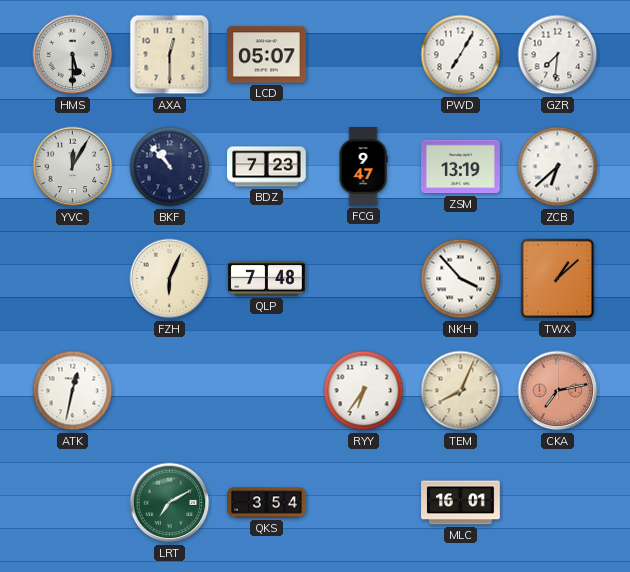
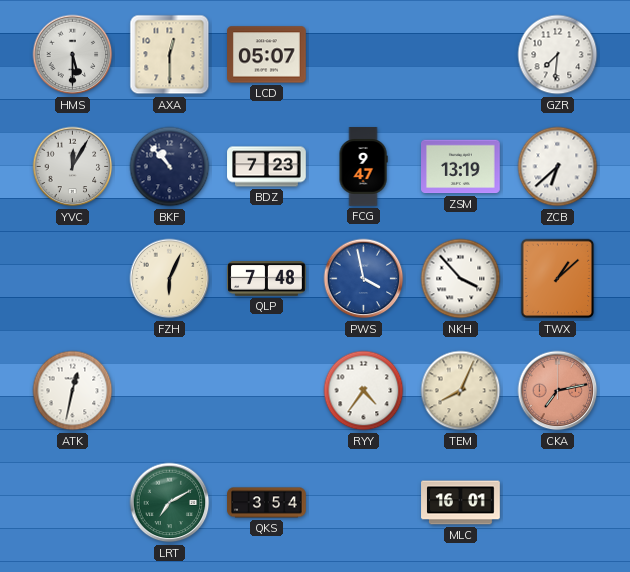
PWD: 7:05 -> none
PWS: none -> 3:58
RYY: 6:36 -> 4:36
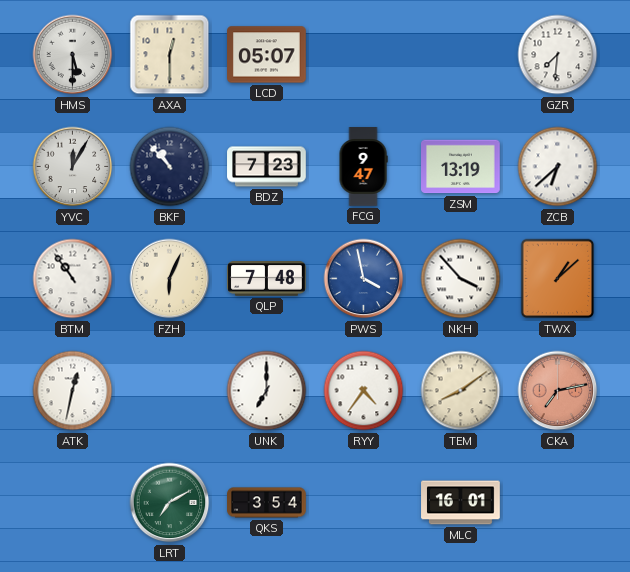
BTM: none -> 10:54
UNK: none -> 7:00
TEM: 8:04 -> 8:09
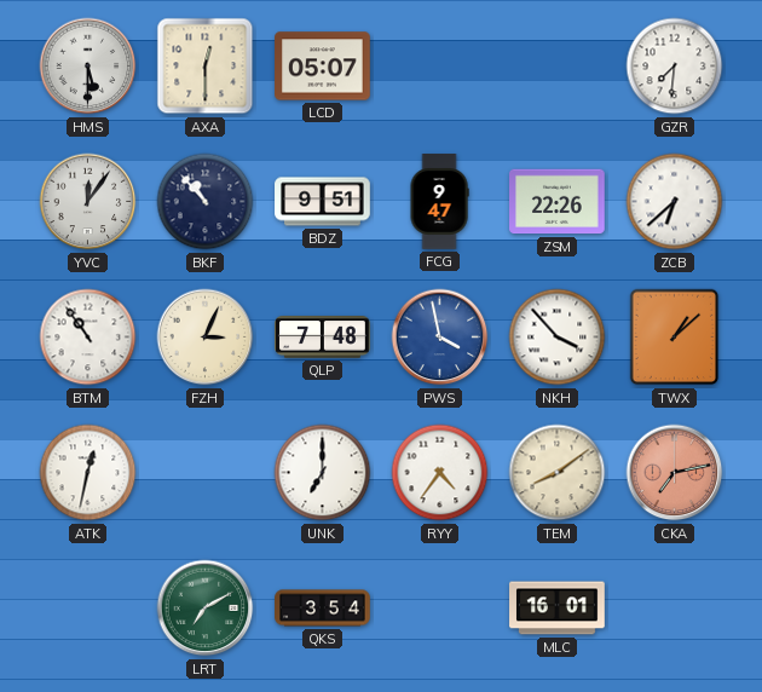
YVC: 12:05 -> 12:06
BDZ: 7:23 -> 9:51
ZSM: 13:19 -> 22:26
FZH: 6:04 -> 3:04
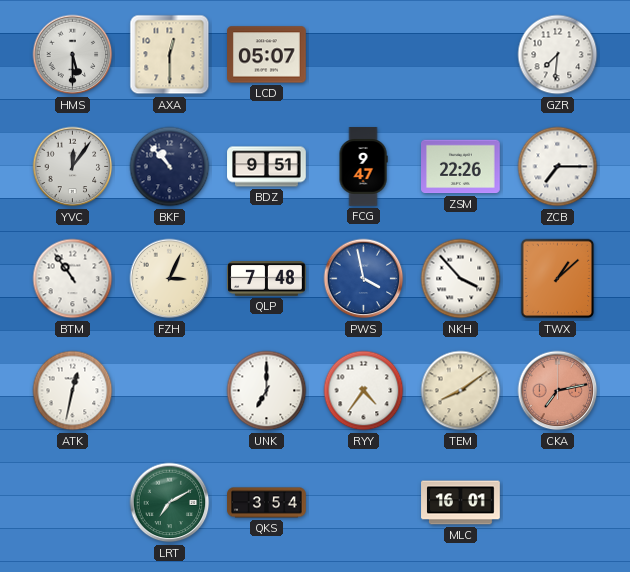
ZCB: 6:38 -> 7:15
